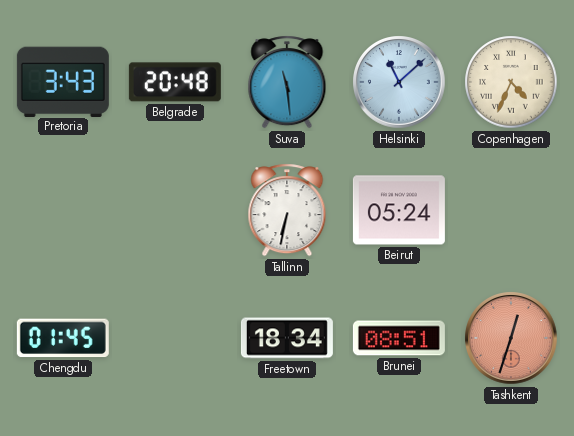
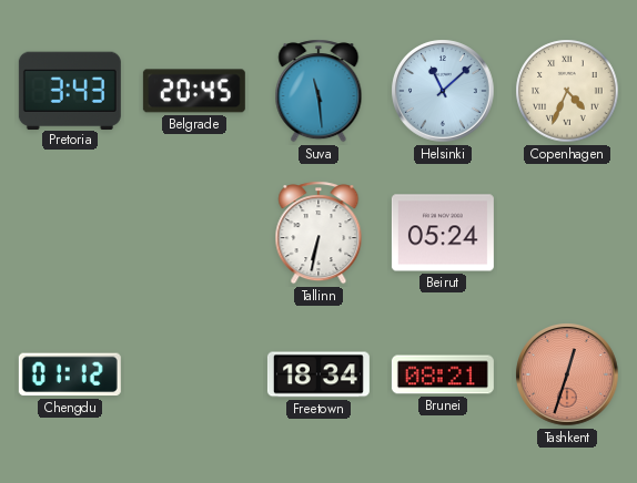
Belgrade: 20:48 -> 20:45
Chengdu: 01:45 -> 01:12
Brunei: 08:51 -> 08:21
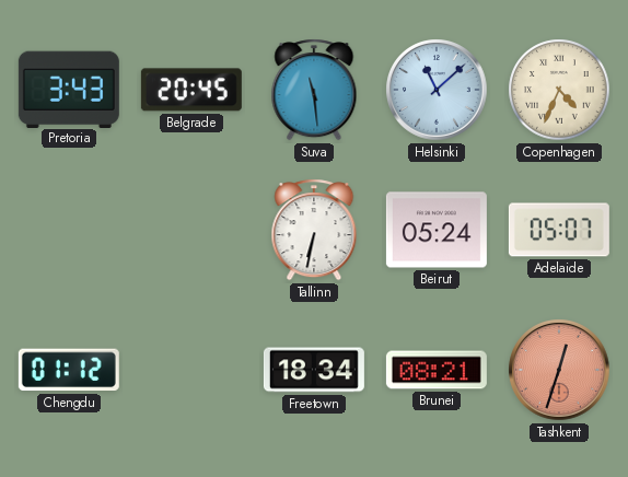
Adelaide: none -> 05:07
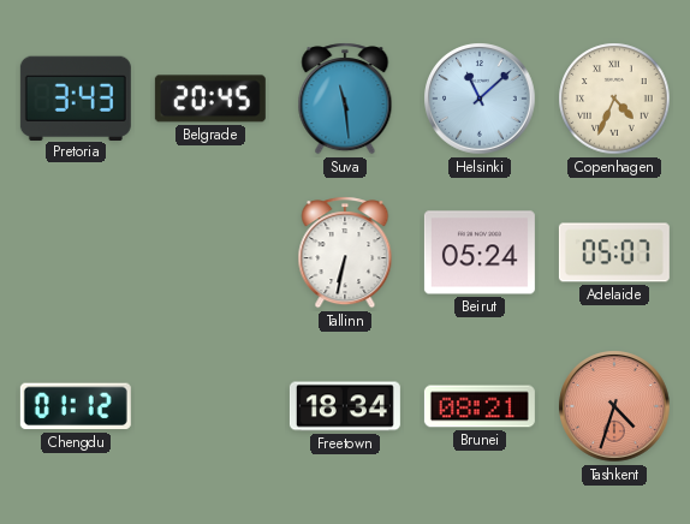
Tashkent: 12:33 -> 4:33
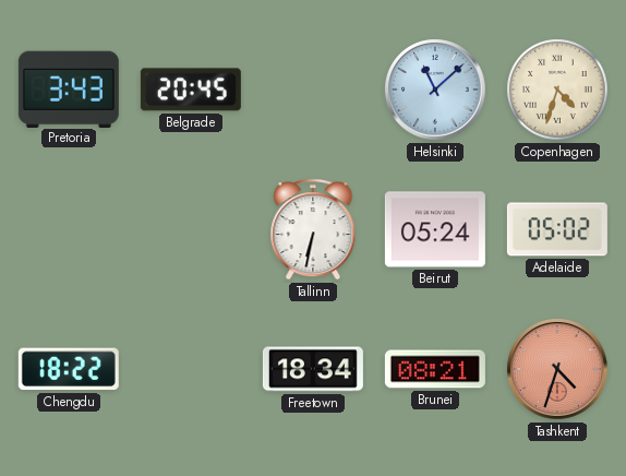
Suva: 11:29 -> none
Copenhagen: 4:34 -> 4:33
Adelaide: 05:07 -> 05:02
Chengdu: 01:12 -> 18:22
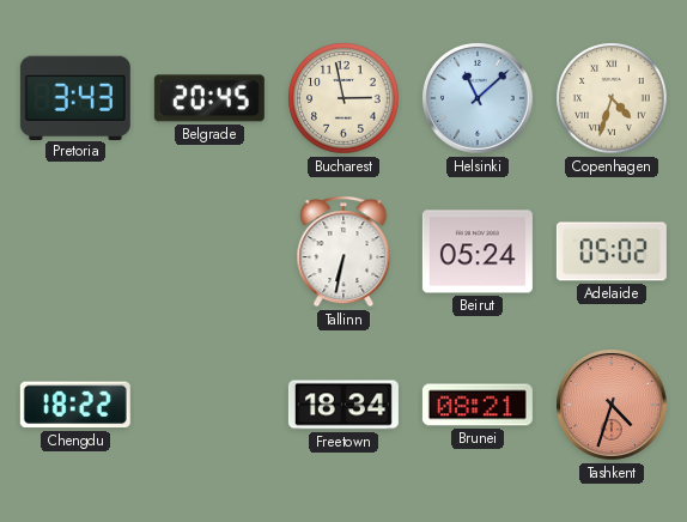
Bucharest: none -> 2:58
